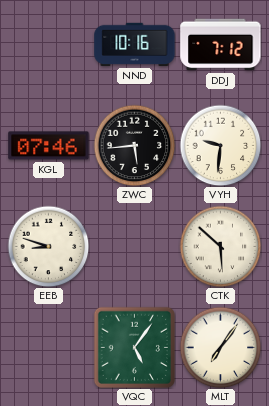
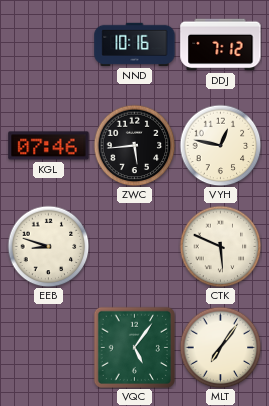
VYH: 9:31 -> 12:47
CTK: 5:52 -> 5:49
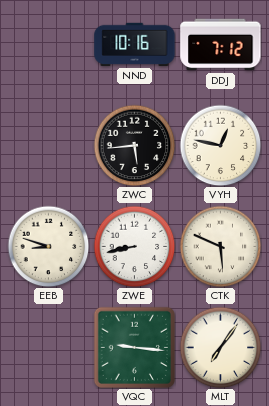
KGL: 07:46 -> none
ZWE: none -> 8:43
VQC: 5:06 -> 9:16
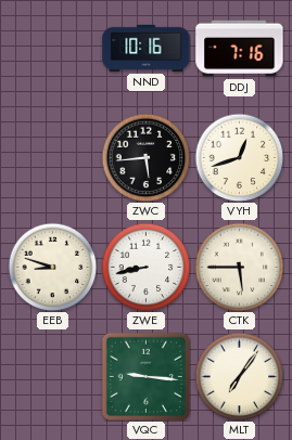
DDJ: 7:12 -> 7:16
VYH: 12:47 -> 12:42
CTK: 5:49 -> 5:45
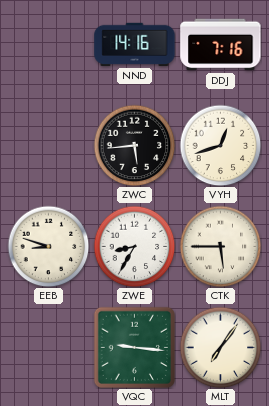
NND: 10:16 -> 14:16
ZWE: 8:43 -> 8:35
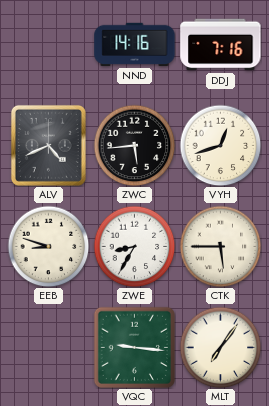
ALV: none -> 4:41
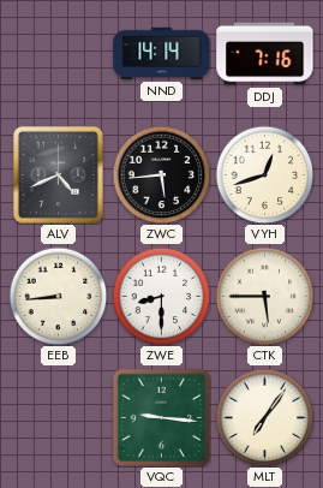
NND: 14:16 -> 14:14
EEB: 8:48 -> 8:44
ZWE: 8:35 -> 8:30
